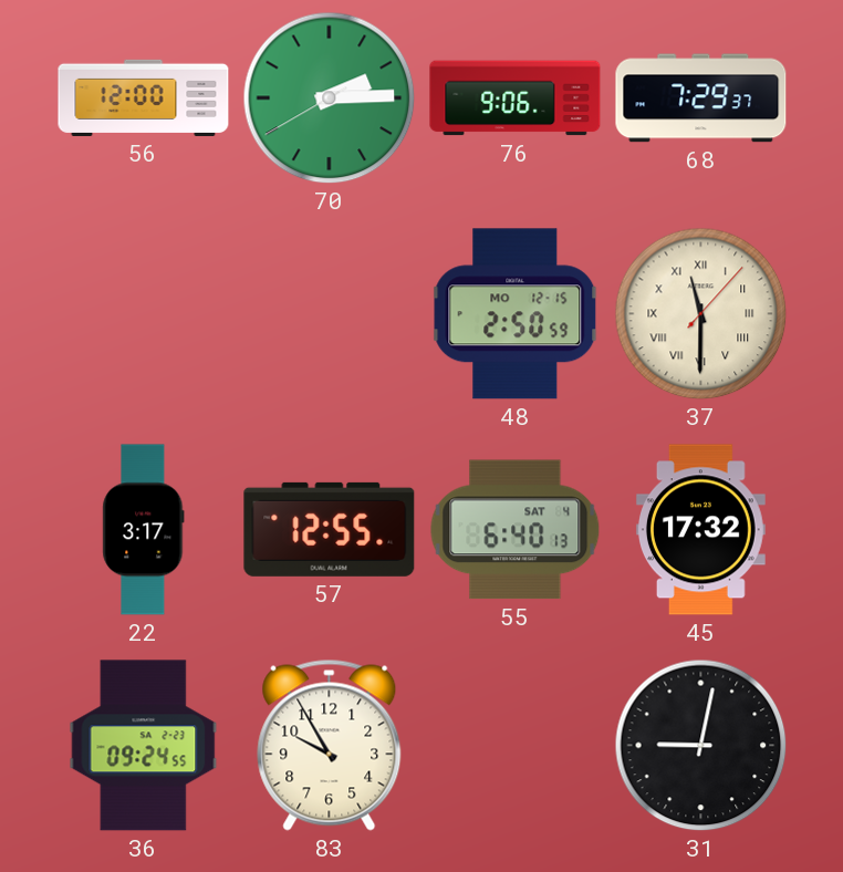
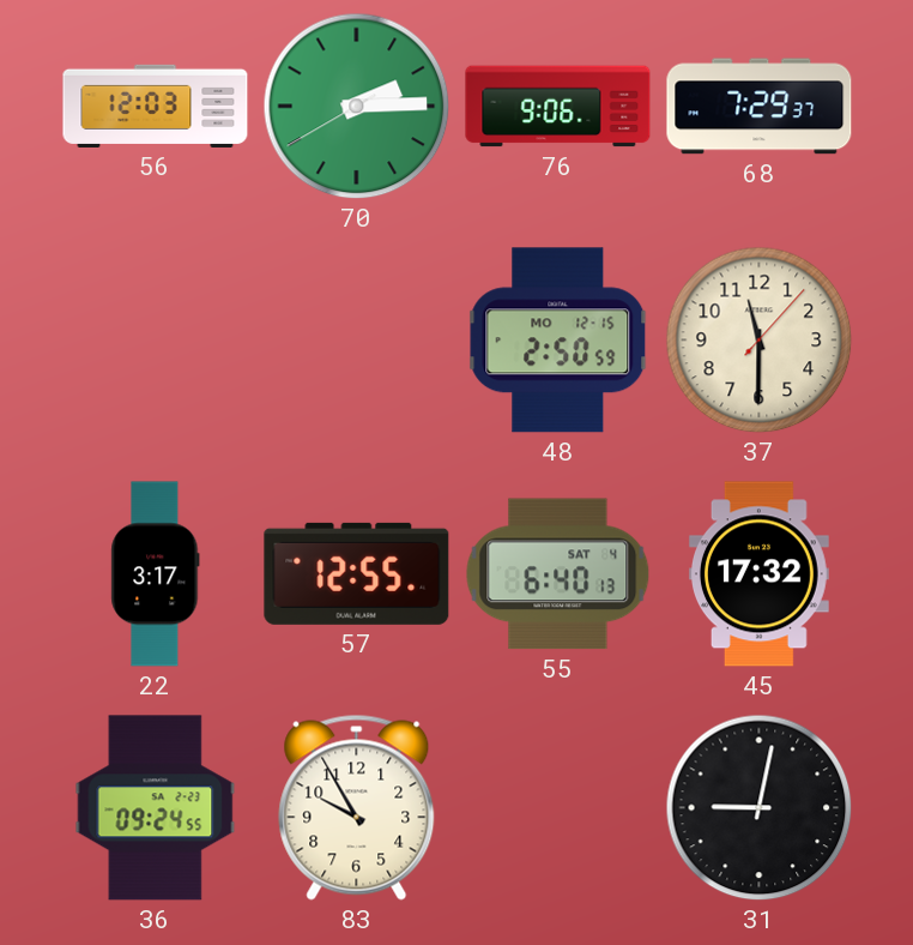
56: 12:00 -> 12:03
37 numerals: Roman -> Arabic
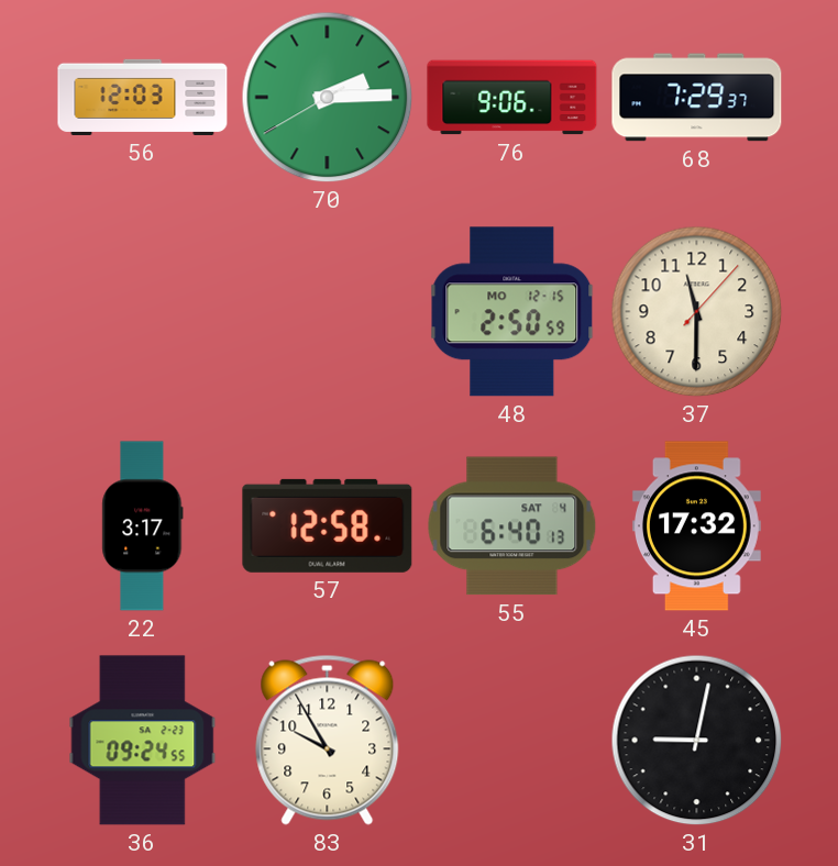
57: 12:55 -> 12:58
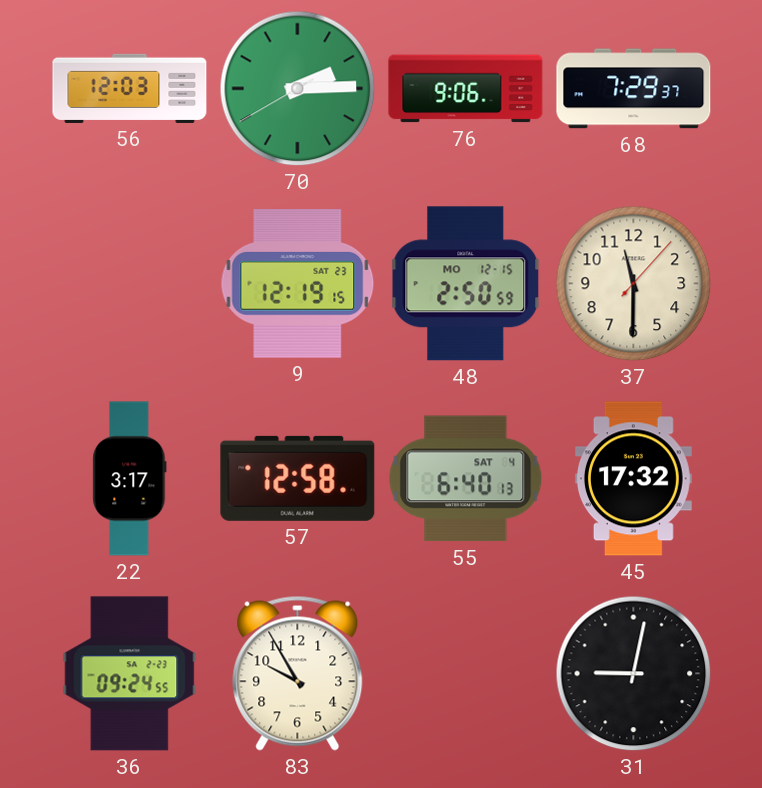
9: none -> 12:19
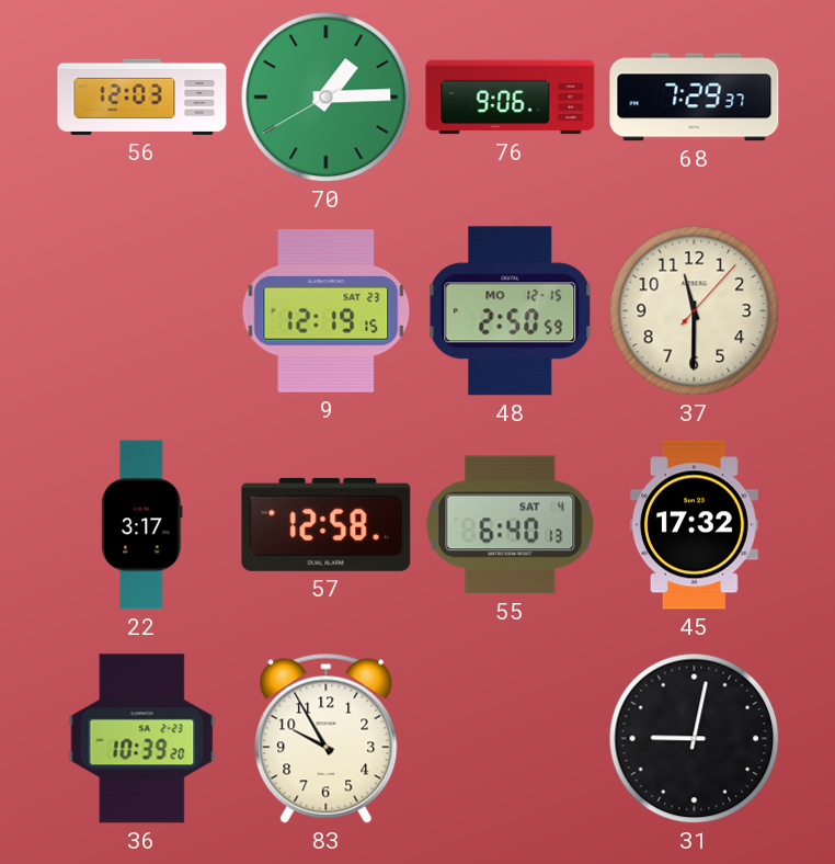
70: 2:14 -> 1:14
36: 09:24 -> 10:39
